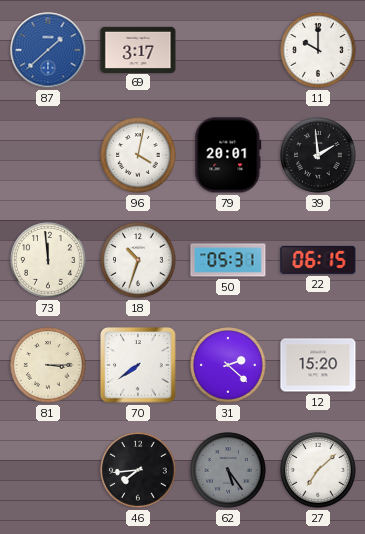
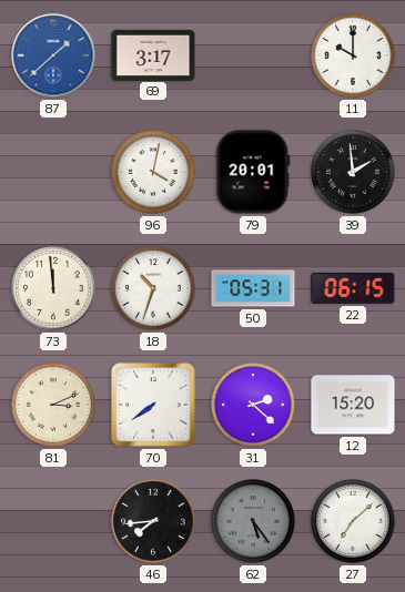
81: 3:15 -> 3:11
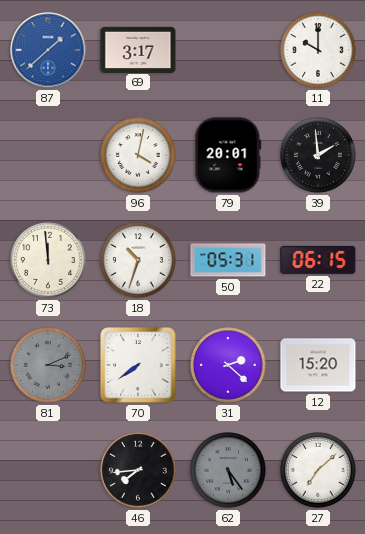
81 dial: cream -> grey
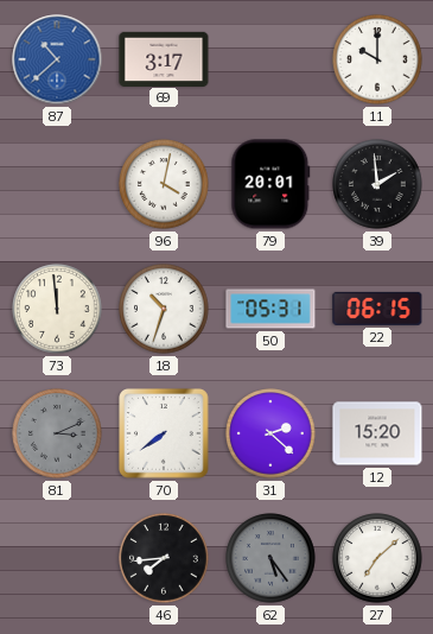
87: 1:38 -> 10:38
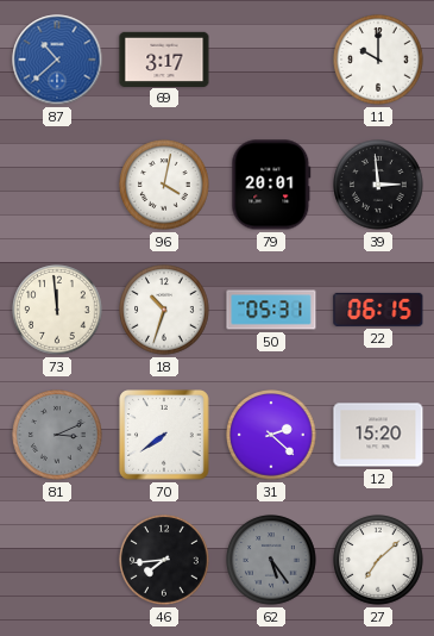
39: 1:59 -> 2:59
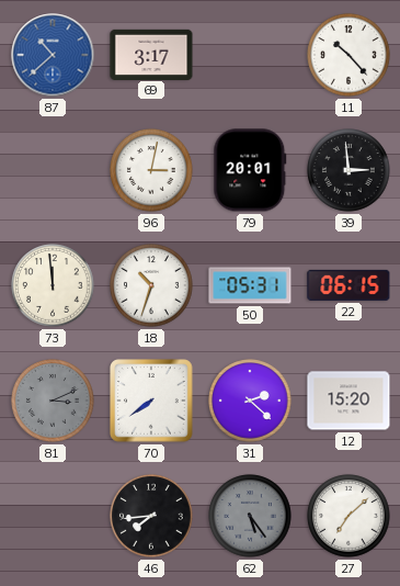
11: 10:00 -> 10:23
96: 4:02 -> 3:02
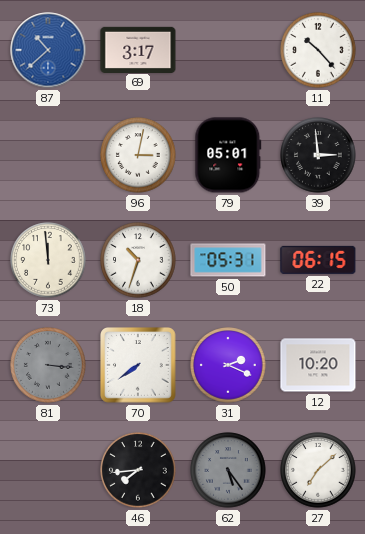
79: 20:01 -> 05:01
81: 3:11 -> 3:16
31: 2:22 -> 2:19
12: 15:20 -> 10:20
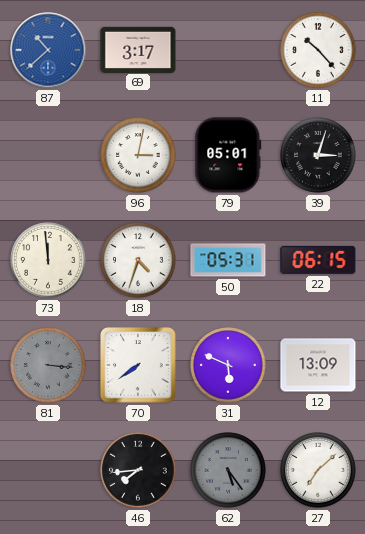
39: 2:59 -> 3:03
18: 10:33 -> 4:33
31: 2:19 -> 5:49
12: 10:20 -> 13:09
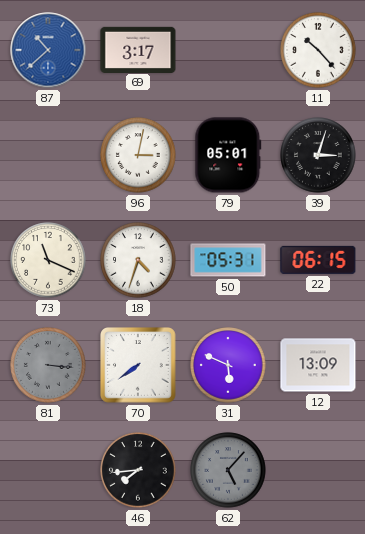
73: 11:59 -> 11:19
62: 5:24 -> 5:07
27: 7:08 -> none
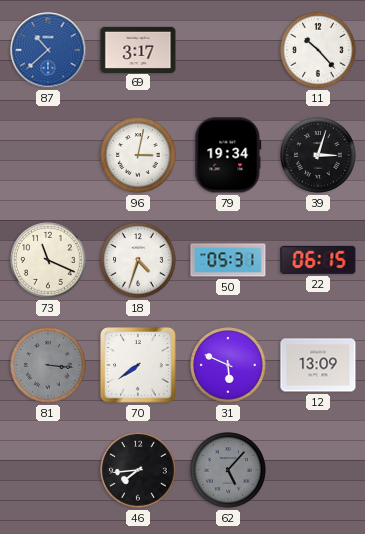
79: 05:01 -> 19:34
